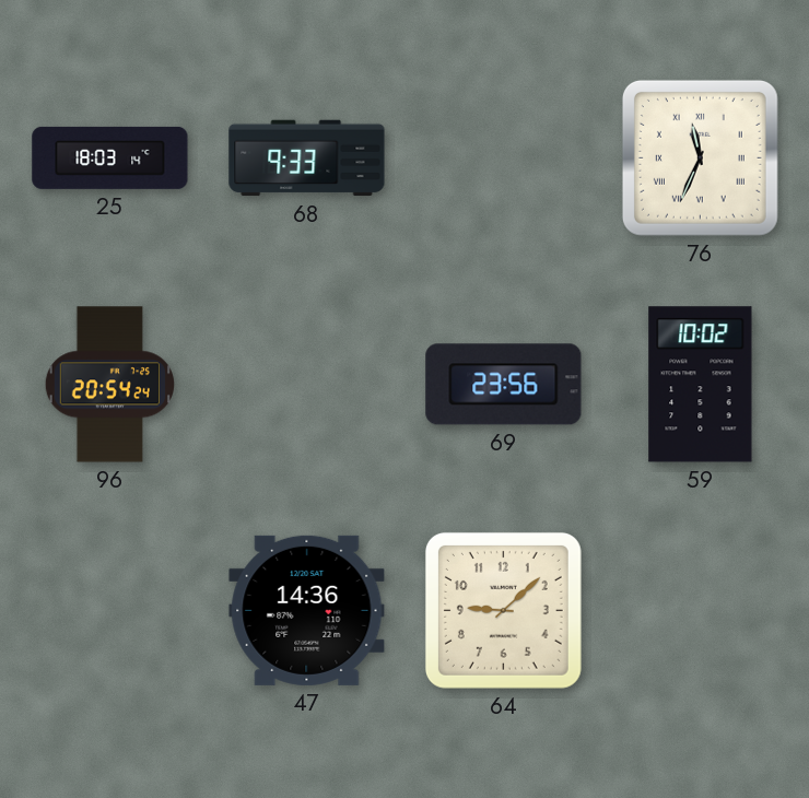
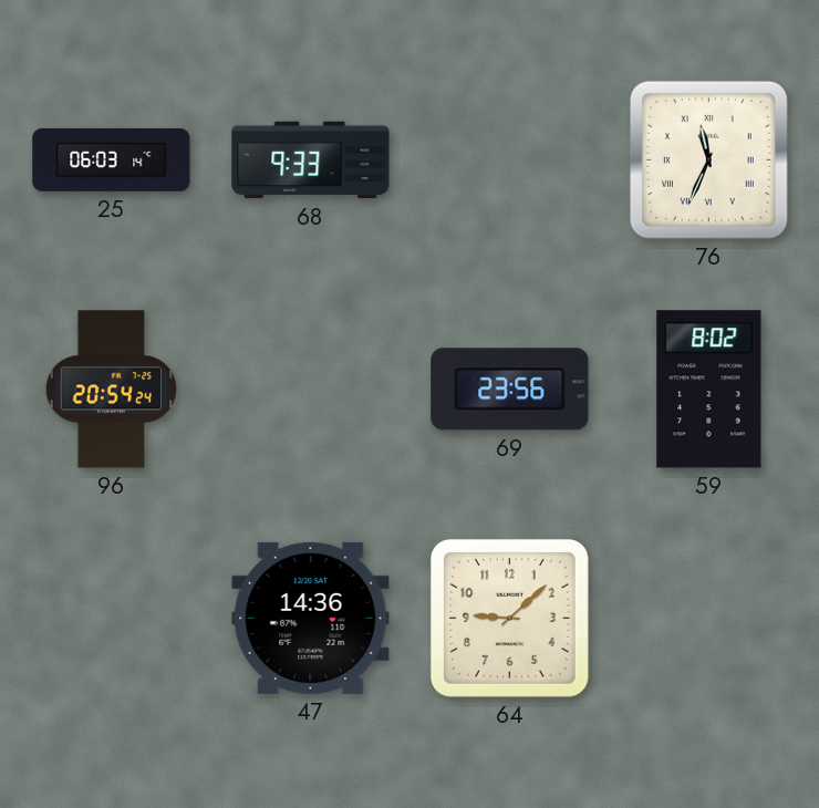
25: 18:03 -> 06:03
59: 10:02 -> 8:02
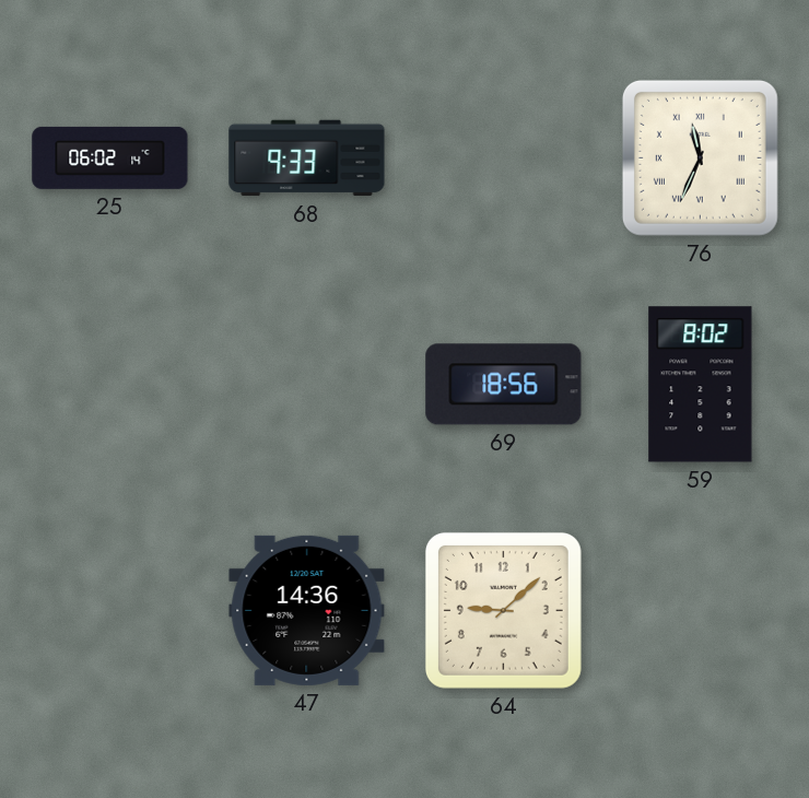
25: 06:03 -> 06:02
96: 20:54 -> none
69: 23:56 -> 18:56
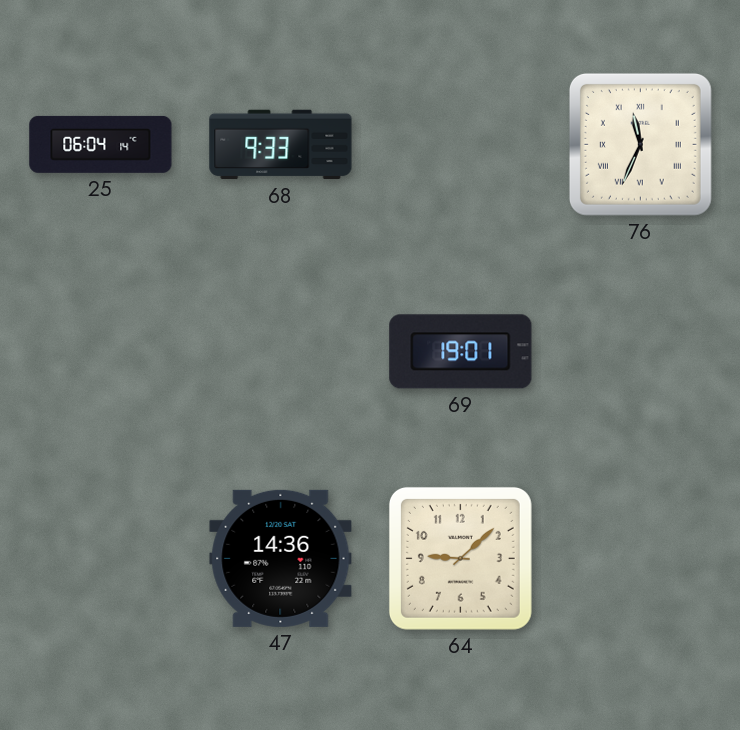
25: 06:02 -> 06:04
69: 18:56 -> 19:01
59: 8:02 -> none
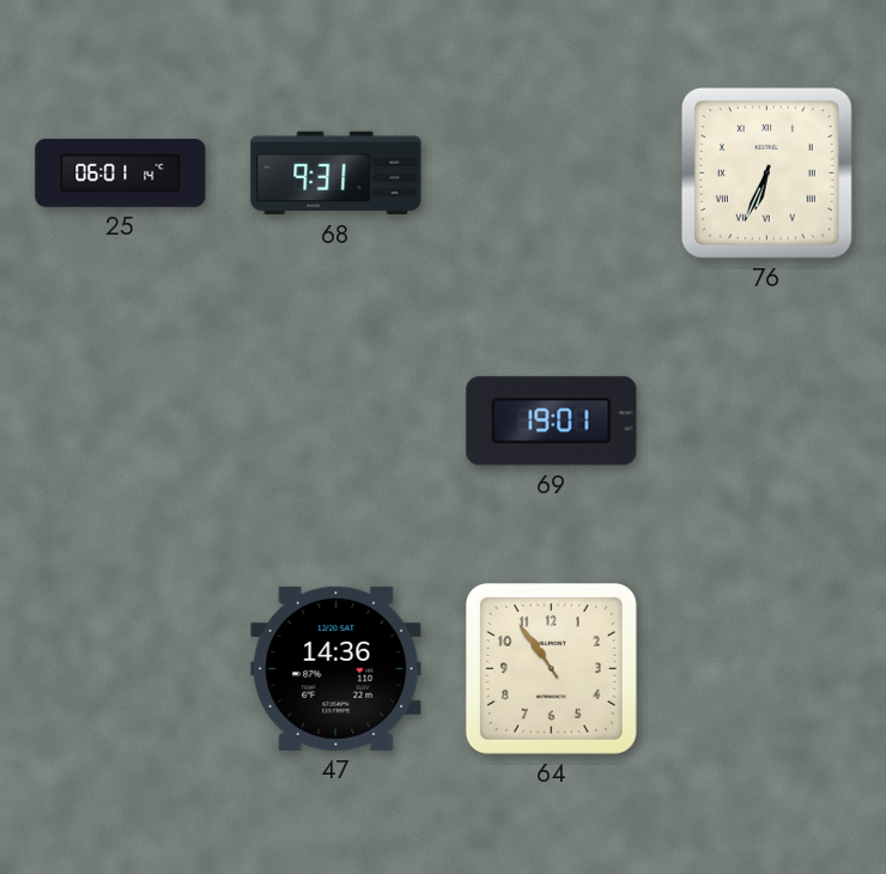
25: 06:04 -> 06:01
68: 9:33 -> 9:31
76: 11:34 -> 6:34
64: 9:08 -> 10:54
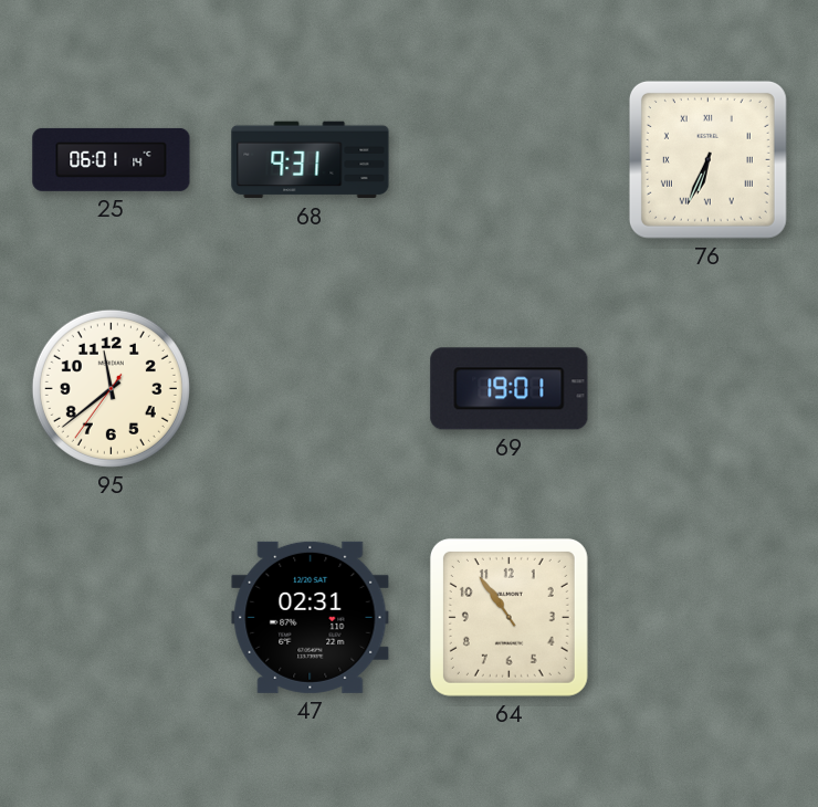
95: none -> 11:38
47: 14:36 -> 02:31
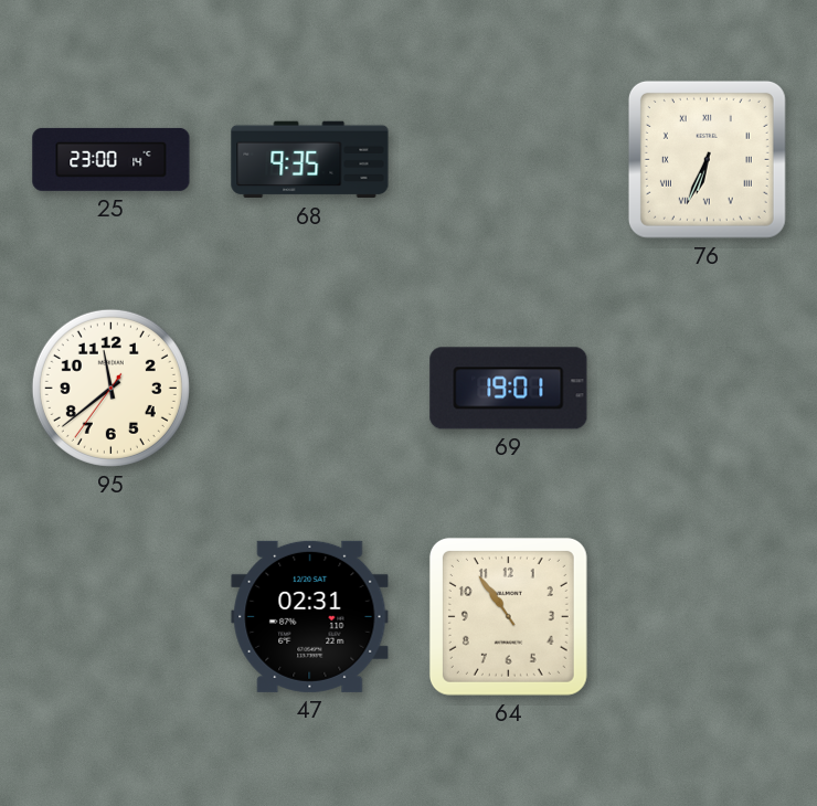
25: 06:01 -> 23:00
68: 9:31 -> 9:35
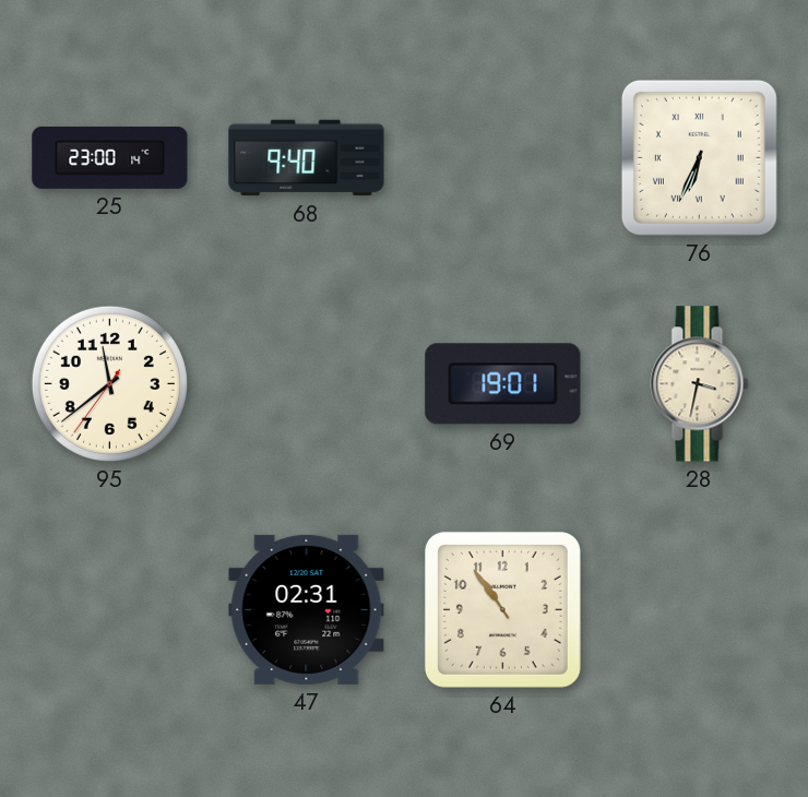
68: 9:35 -> 9:40
28: none -> 3:32
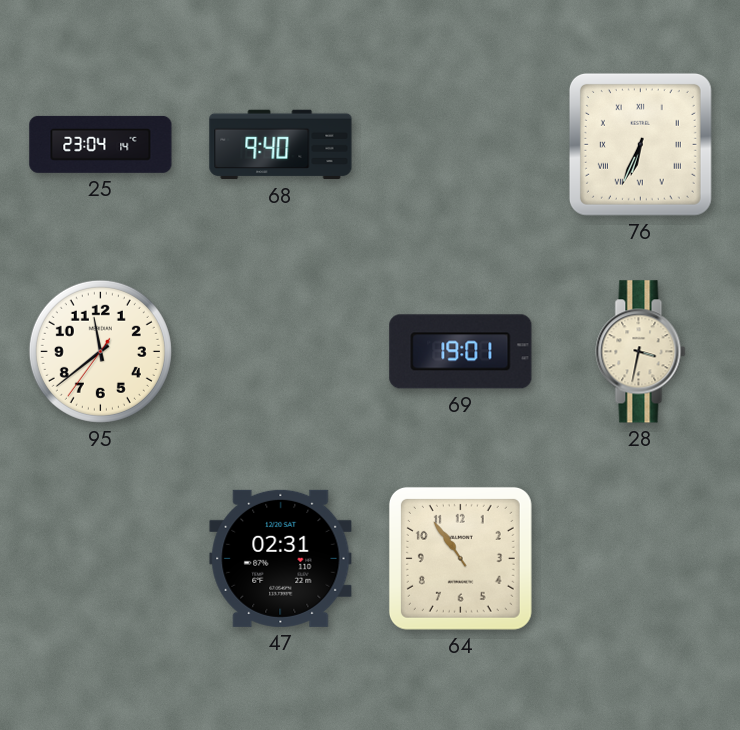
25: 23:00 -> 23:04
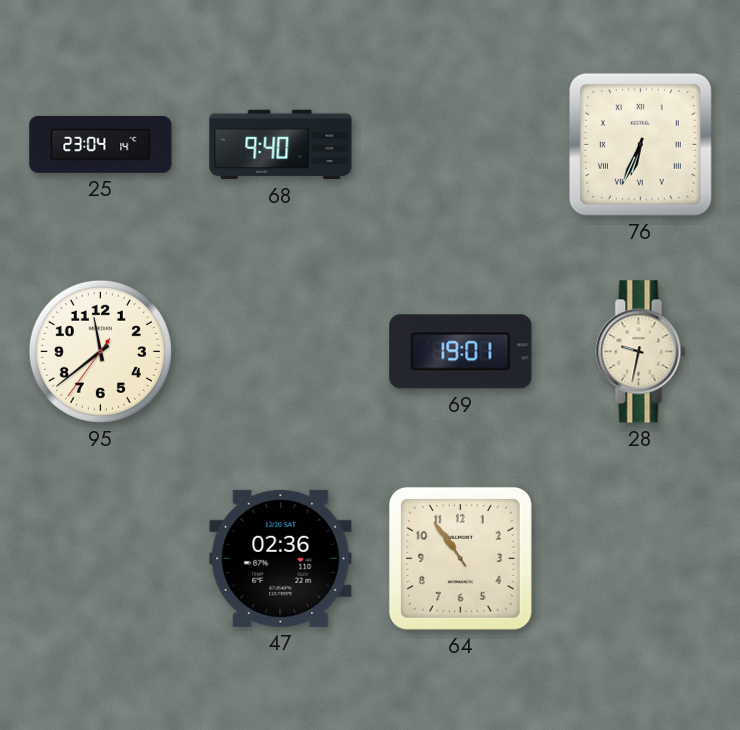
28: 3:32 -> 9:32
47: 02:31 -> 02:36
